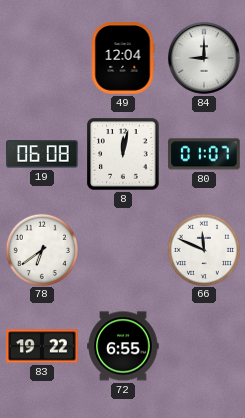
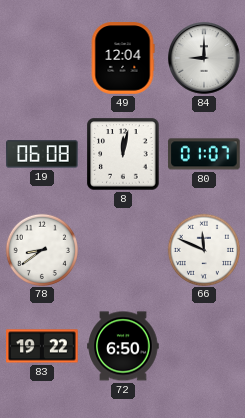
78: 6:39 -> 8:39
72: 6:55 -> 6:50
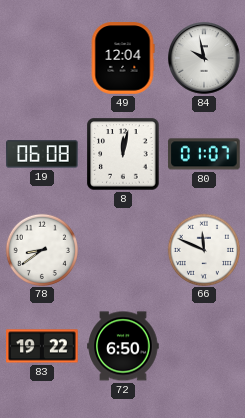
84: 9:00 -> 9:58
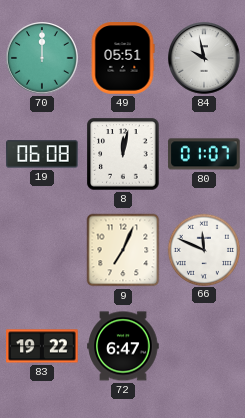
70: none -> 12:00
49: 12:04 -> 05:51
78: 8:39 -> none
9: none -> 7:04
72: 6:50 -> 6:47
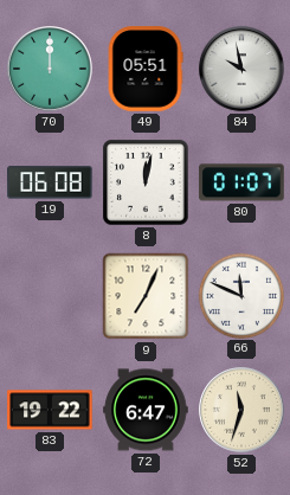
52: none -> 11:33
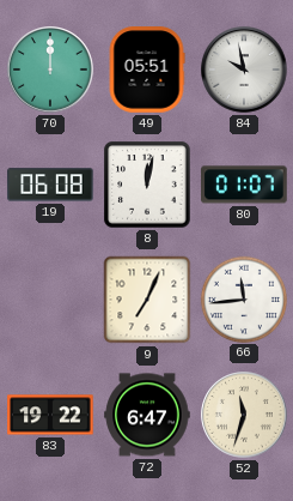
66: 11:49 -> 11:44
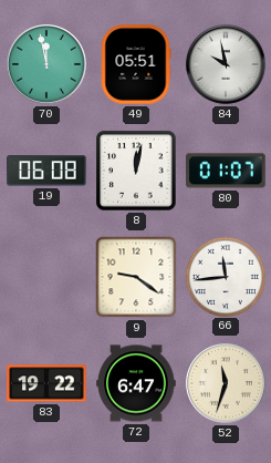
70: 12:00 -> 11:58
9: 7:04 -> 9:21
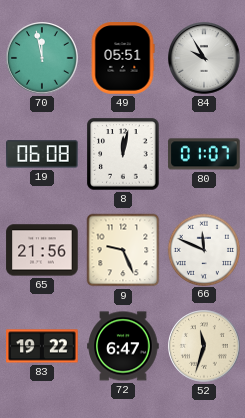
84: 9:58 -> 9:55
65: none -> 21:56
9: 9:21 -> 9:26
66: 11:44 -> 11:49
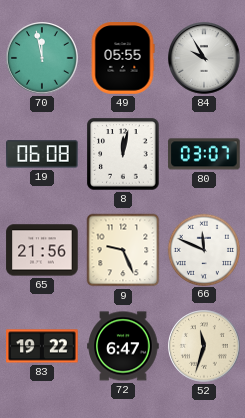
49: 05:51 -> 05:55
80: 01:07 -> 03:07
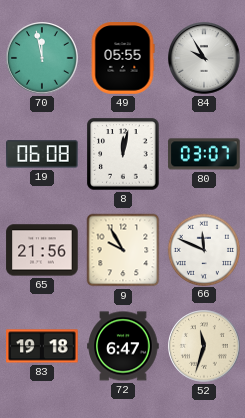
9: 9:26 -> 9:55
83: 19:22 -> 19:18
